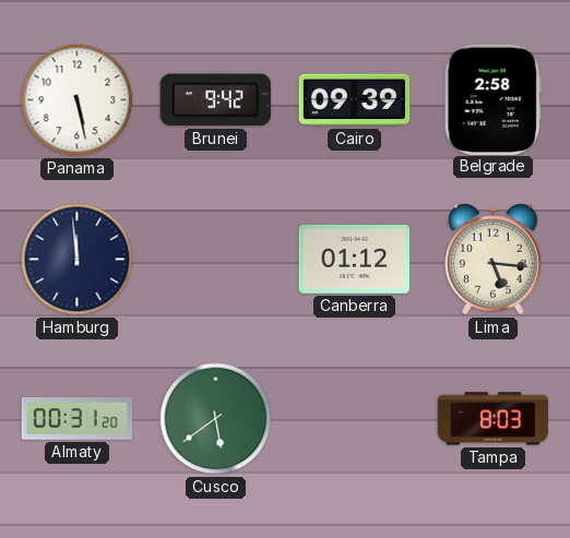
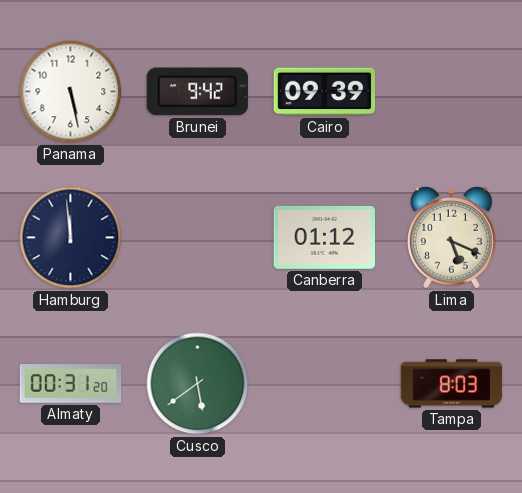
Belgrade: 2:58 -> none
Lima: 5:16 -> 5:19
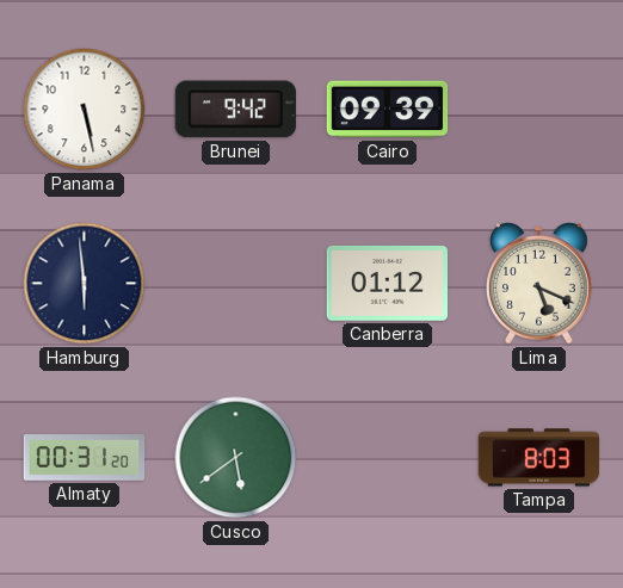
Hamburg: 11:59 -> 5:59
